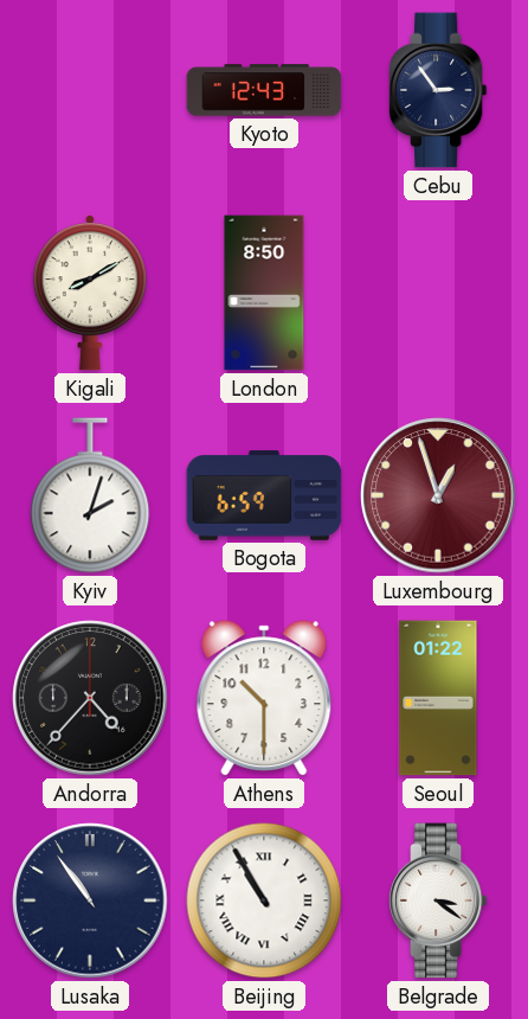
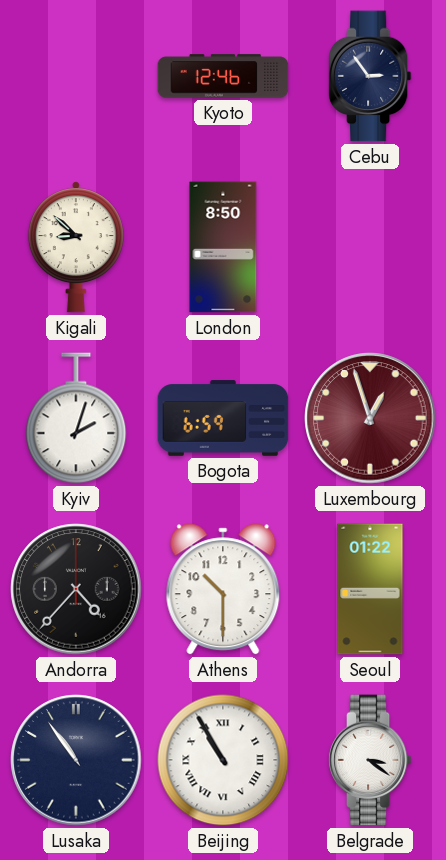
Kyoto: 12:43 -> 12:46
Kigali: 8:10 -> 8:52
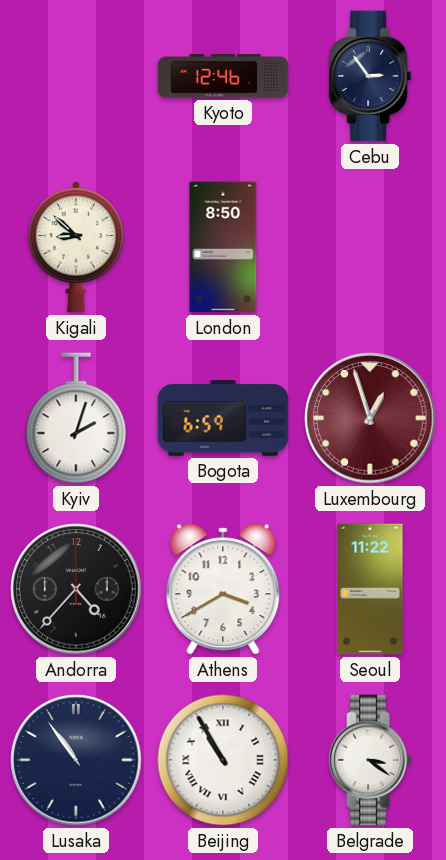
Athens: 10:30 -> 3:40
Seoul: 01:22 -> 11:22
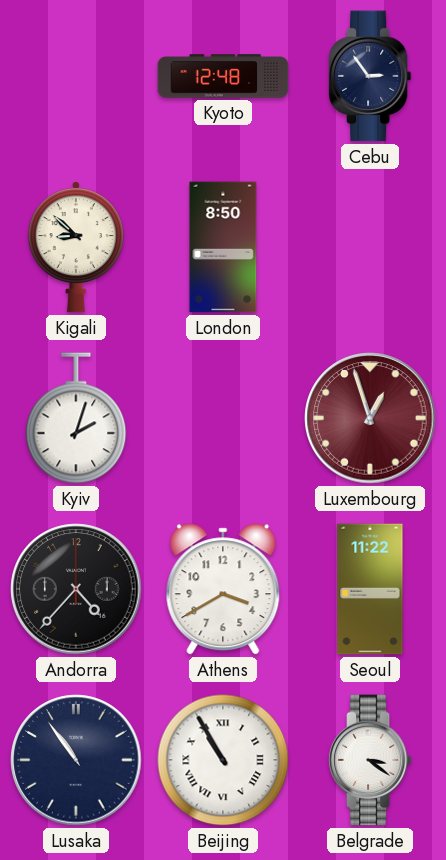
Kyoto: 12:46 -> 12:48
Bogota: 6:59 -> none
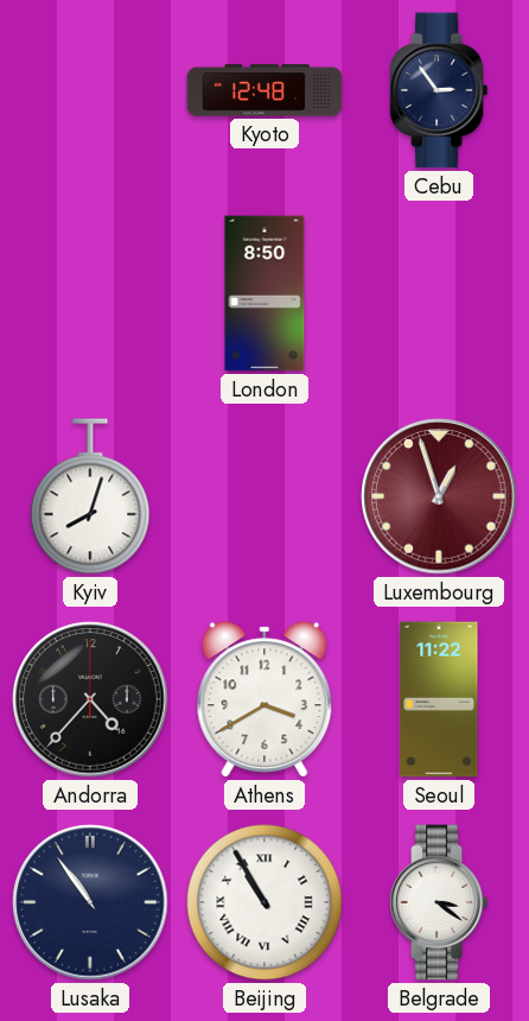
Kigali: 8:52 -> none
Kyiv: 2:03 -> 8:03
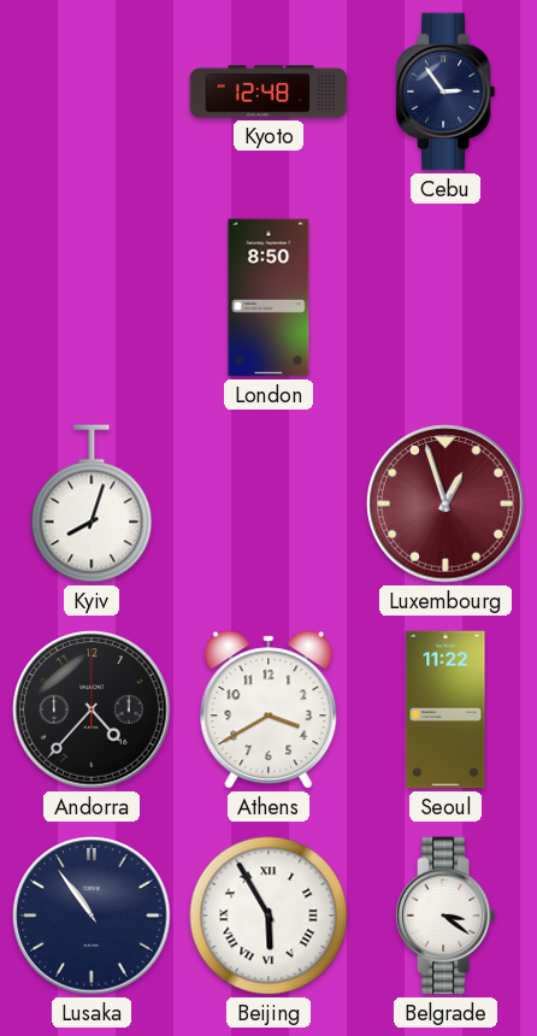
Beijing: 10:55 -> 5:55
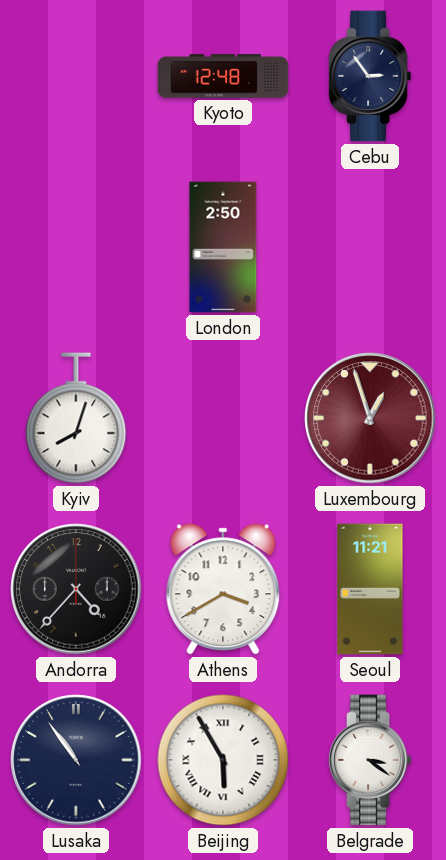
London: 8:50 -> 2:50
Seoul: 11:22 -> 11:21
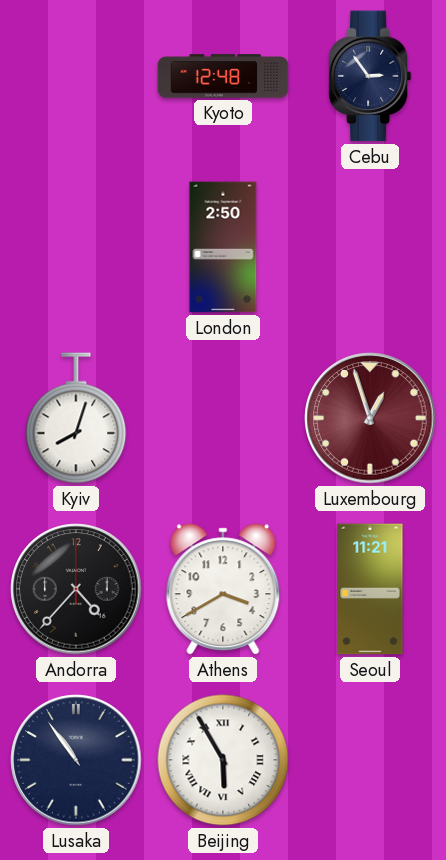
Belgrade: 3:21 -> none
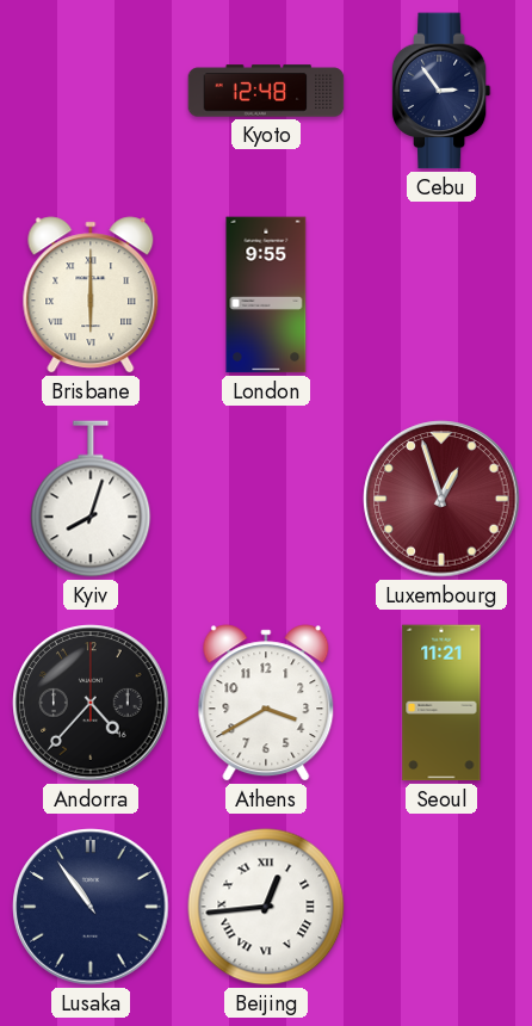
Brisbane: none -> 6:00
London: 2:50 -> 9:55
Beijing: 5:55 -> 12:44
